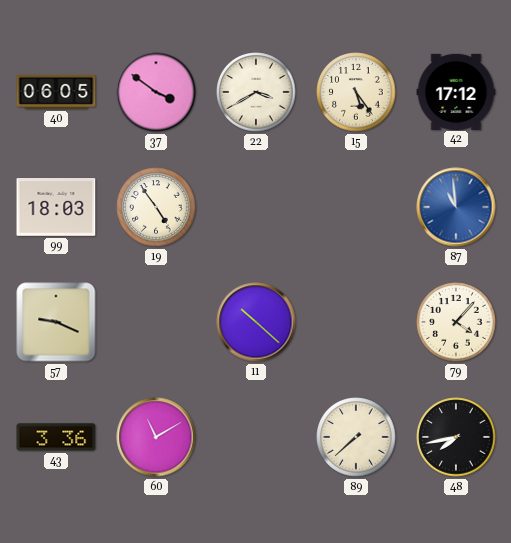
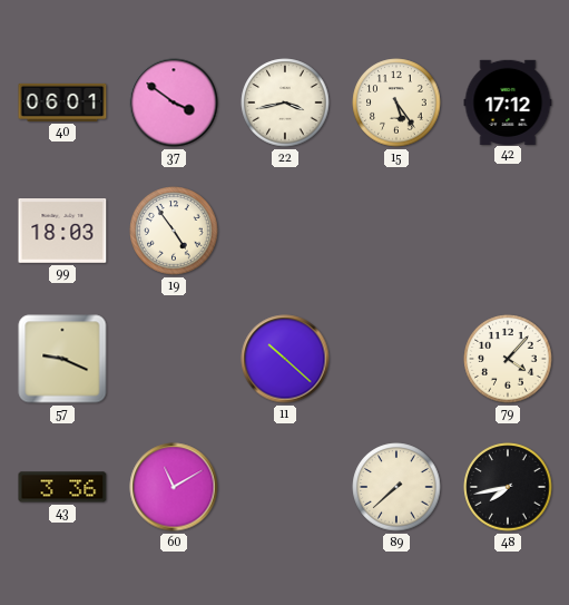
40: 06:05 -> 06:01
22: 3:40 -> 3:43
87: 10:59 -> none
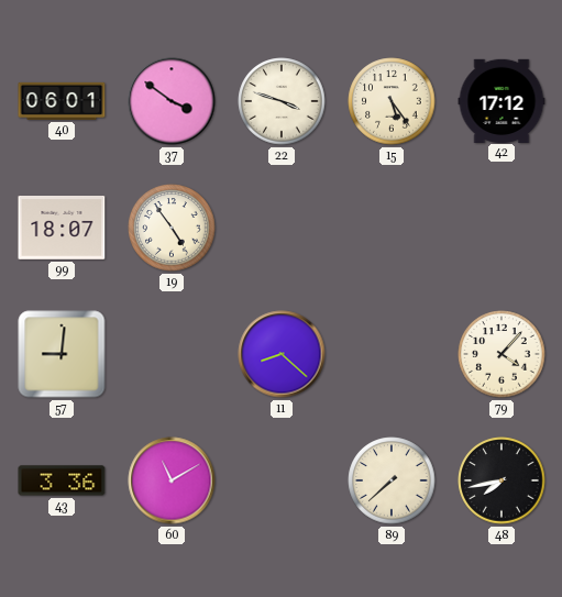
22: 3:43 -> 3:48
99: 18:03 -> 18:07
57: 9:19 -> 9:01
11: 10:22 -> 8:22
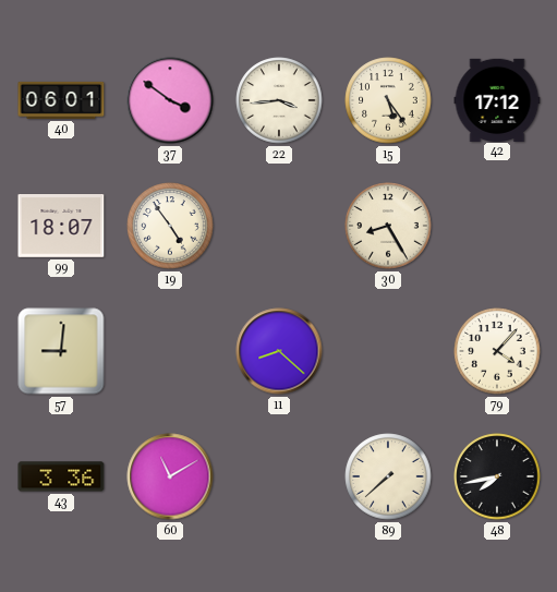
22: 3:48 -> 3:44
30: none -> 8:25
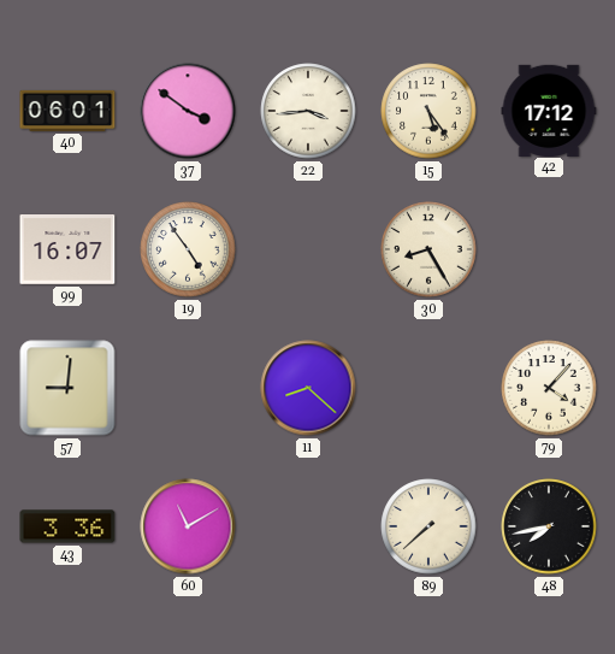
99: 18:07 -> 16:07
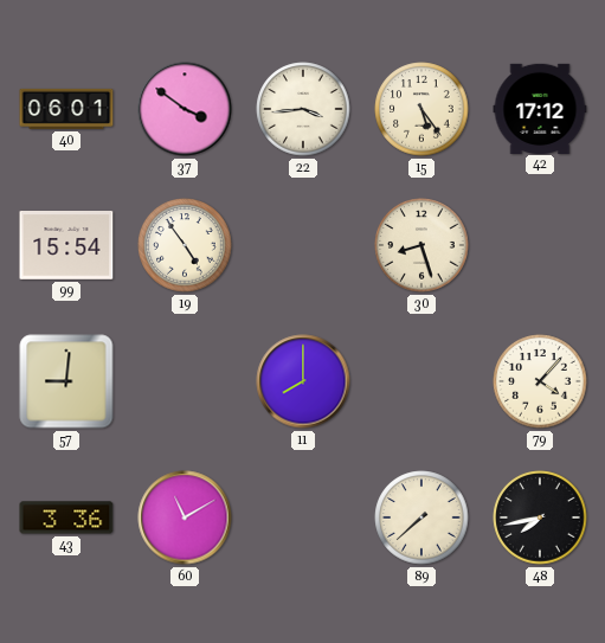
99: 16:07 -> 15:54
30: 8:25 -> 8:27
11: 8:22 -> 8:00
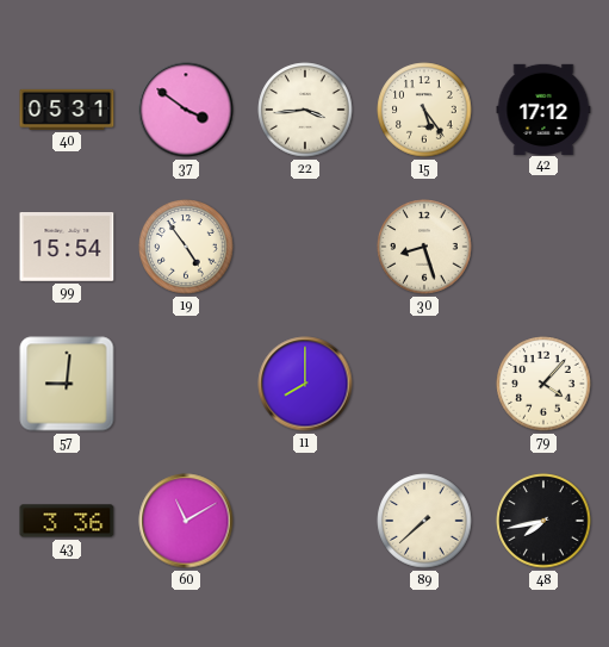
40: 06:01 -> 05:31
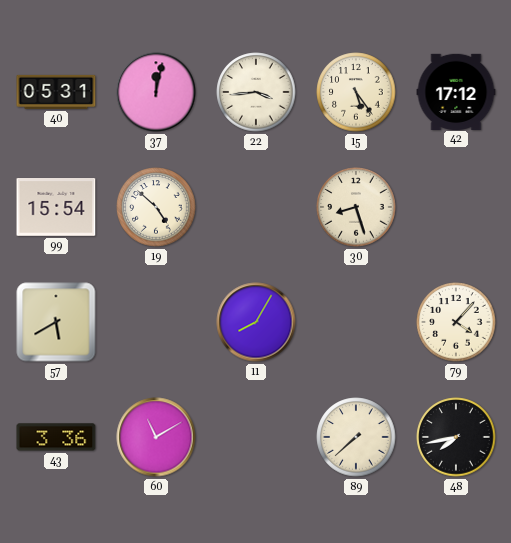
37: 3:51 -> 12:02
19: 4:54 -> 4:52
57: 9:01 -> 5:40
11: 8:00 -> 8:05
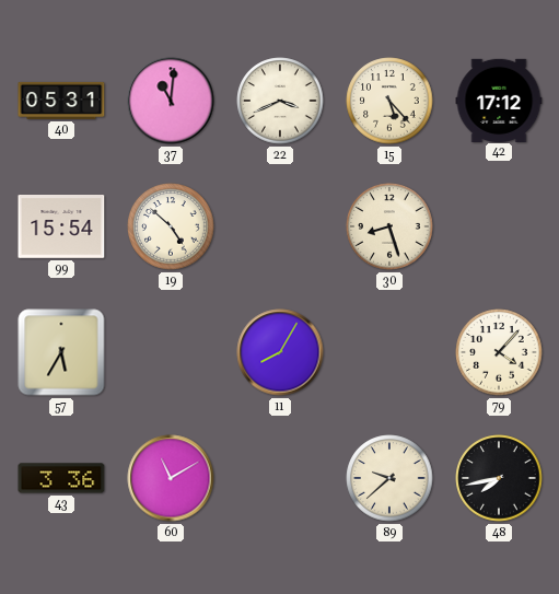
37: 12:02 -> 11:01
22: 3:44 -> 3:41
15: 5:24 -> 5:23
57: 5:40 -> 5:35
89: 7:38 -> 9:38
